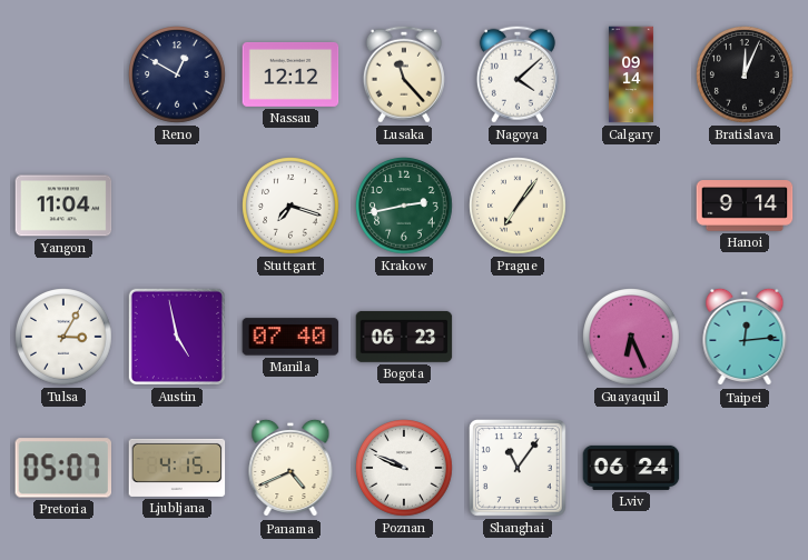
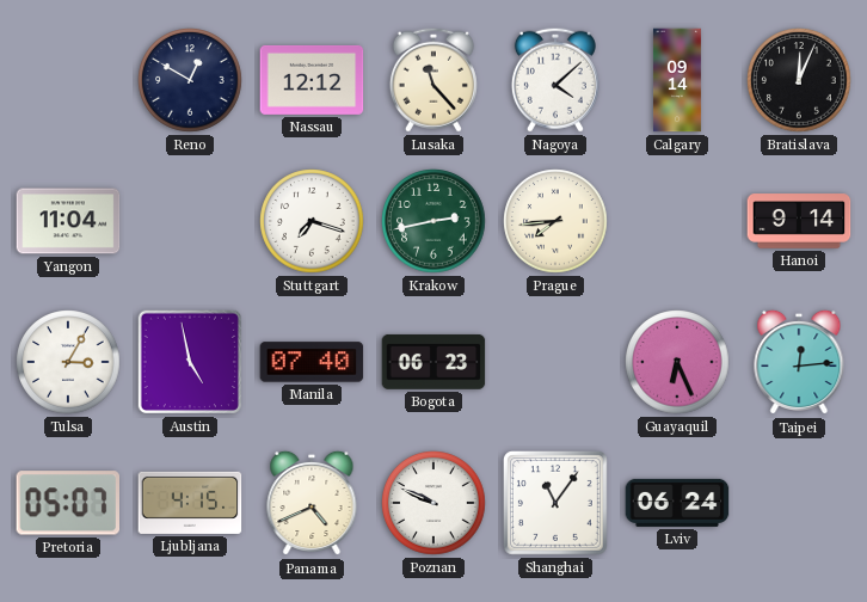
Prague: 7:06 -> 7:44
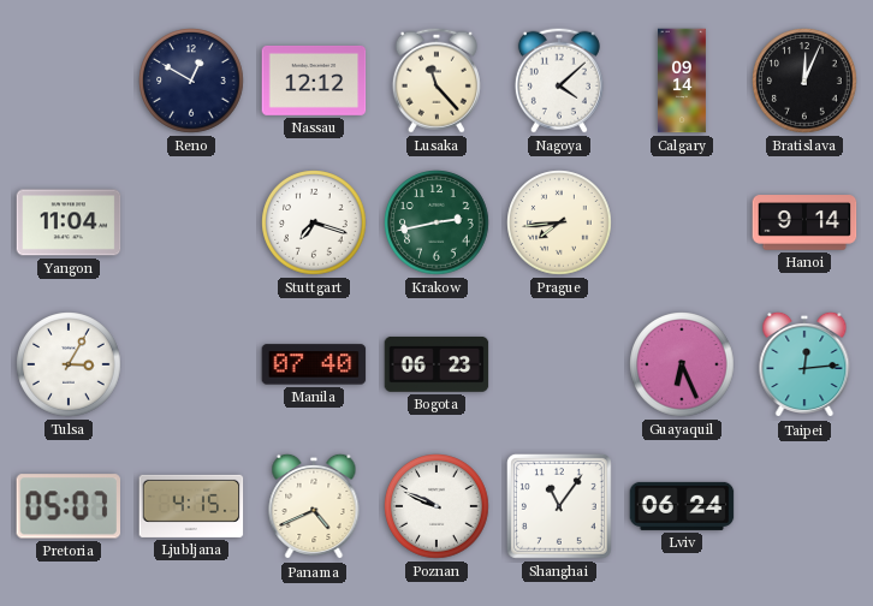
Austin: 4:58 -> none
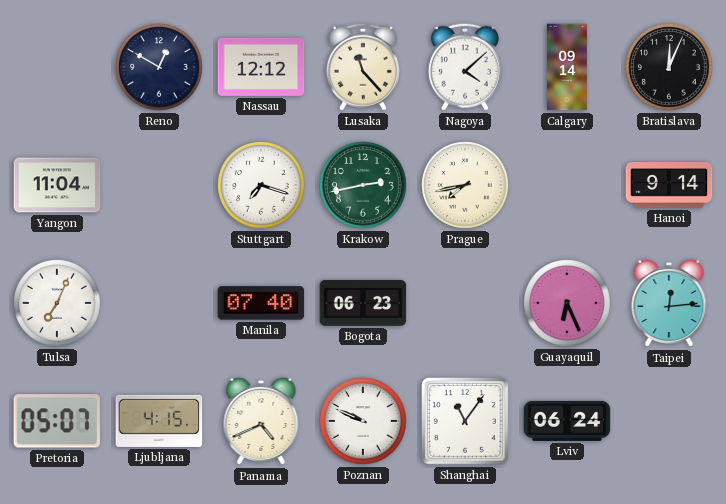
Prague: 7:44 -> 7:43
Tulsa: 3:05 -> 7:04
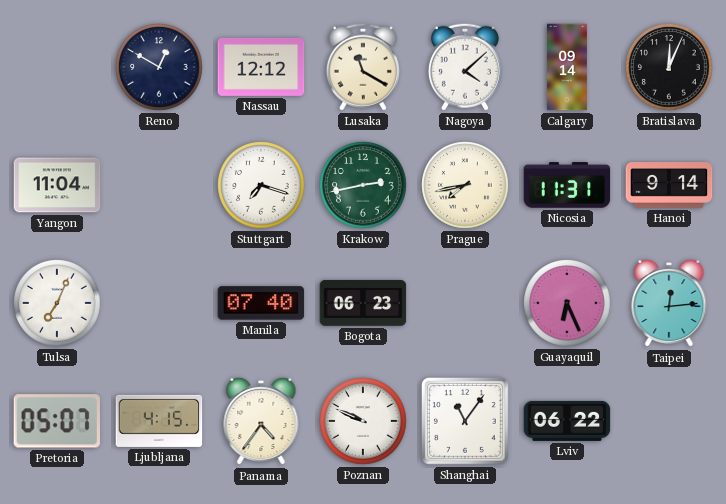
Lusaka: 11:23 -> 11:20
Nicosia: none -> 11:31
Panama: 4:41 -> 4:36
Lviv: 06:24 -> 06:22
